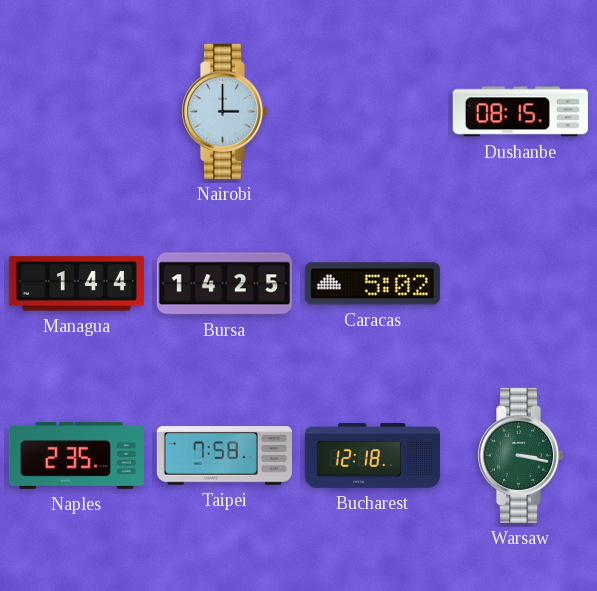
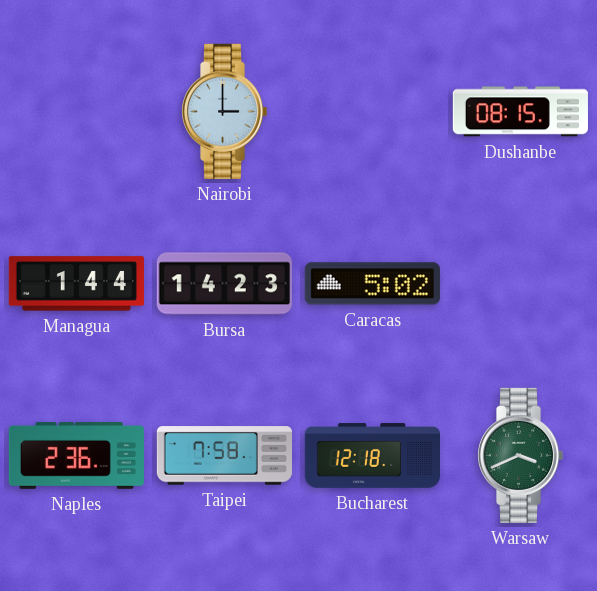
Bursa: 14:25 -> 14:23
Naples: 2:35 -> 2:36
Warsaw: 3:17 -> 3:41
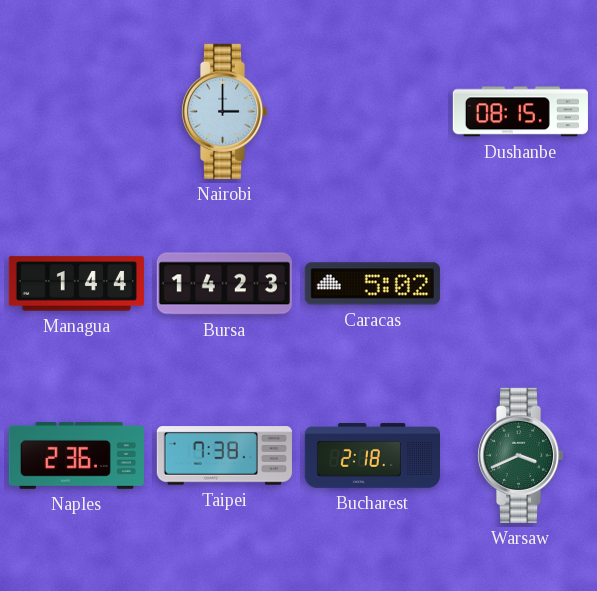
Taipei: 7:58 -> 7:38
Bucharest: 12:18 -> 2:18
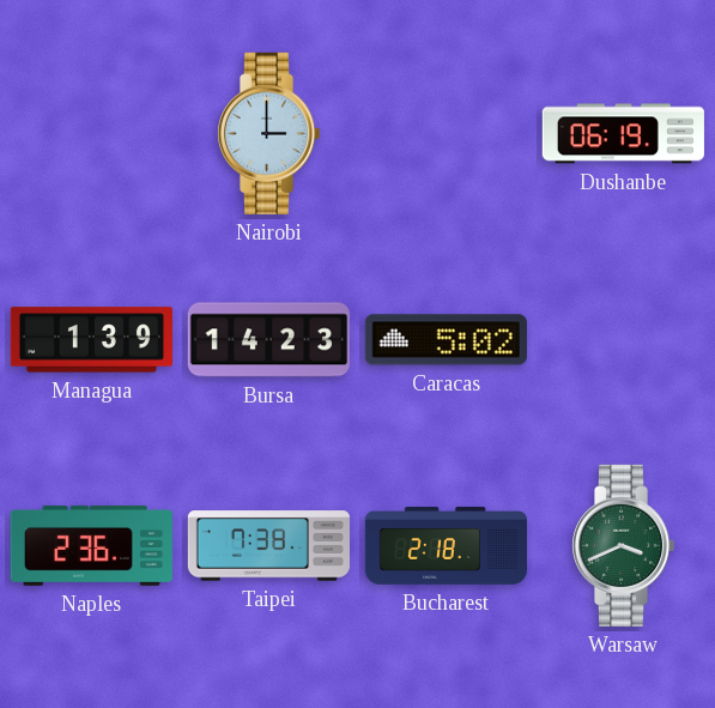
Dushanbe: 08:15 -> 06:19
Managua: 1:44 -> 1:39
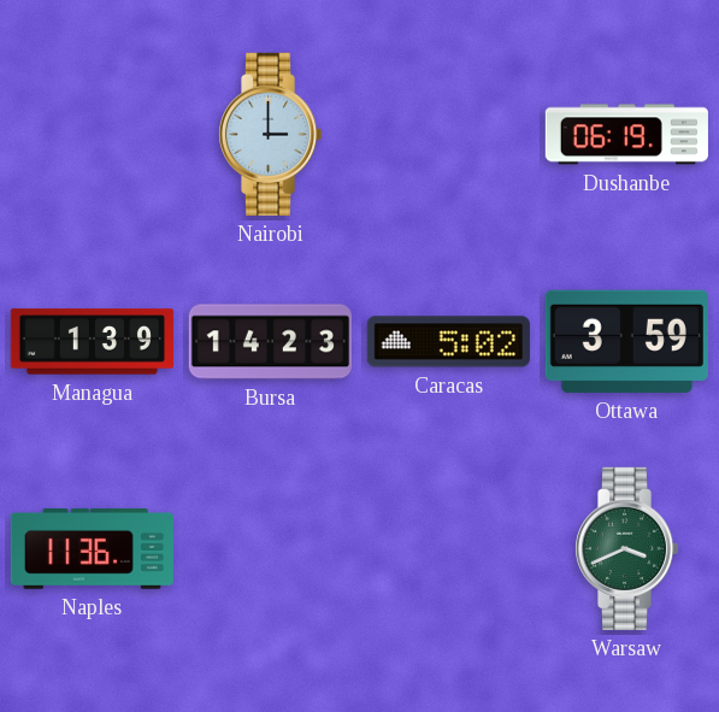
Ottawa: none -> 3:59
Naples: 2:36 -> 11:36
Taipei: 7:38 -> none
Bucharest: 2:18 -> none
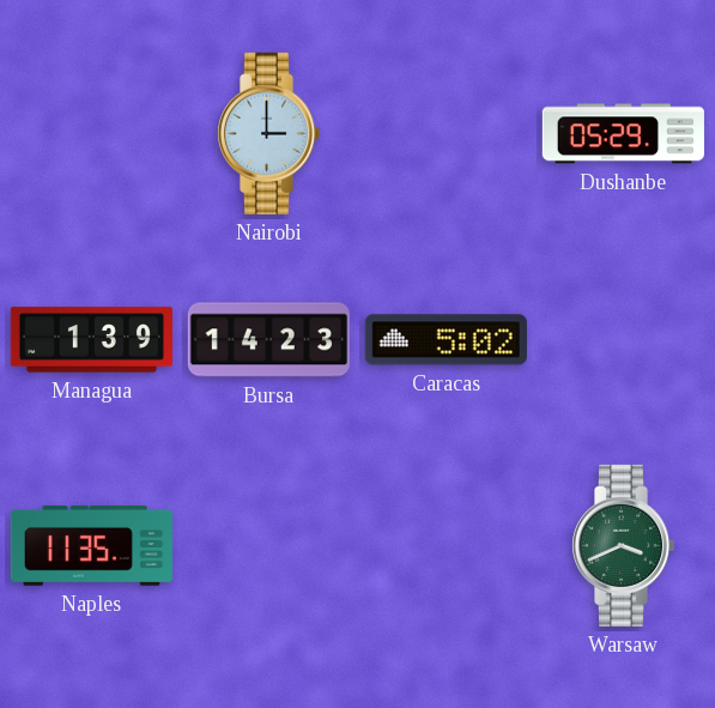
Dushanbe: 06:19 -> 05:29
Ottawa: 3:59 -> none
Naples: 11:36 -> 11:35
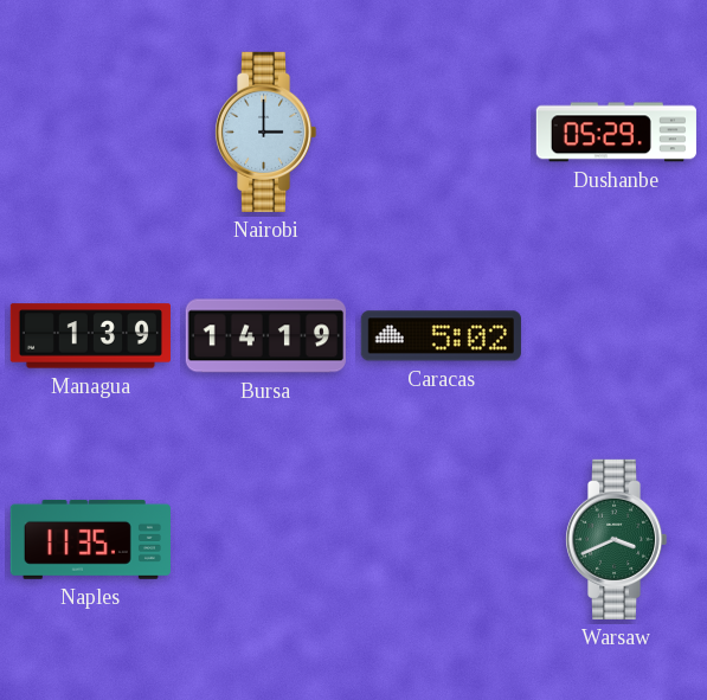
Bursa: 14:23 -> 14:19
